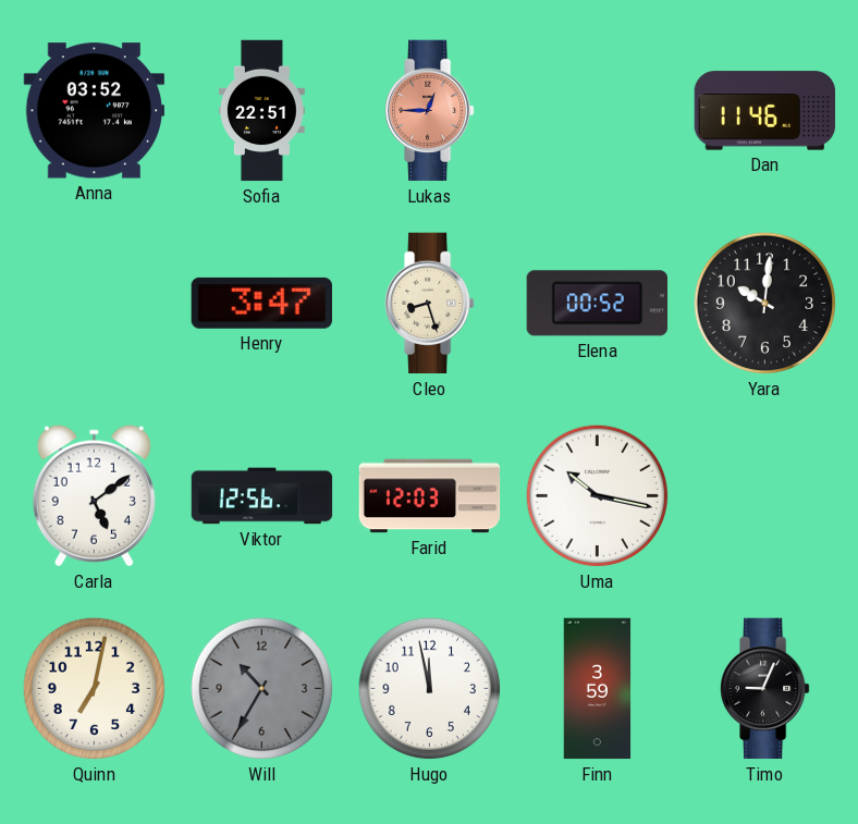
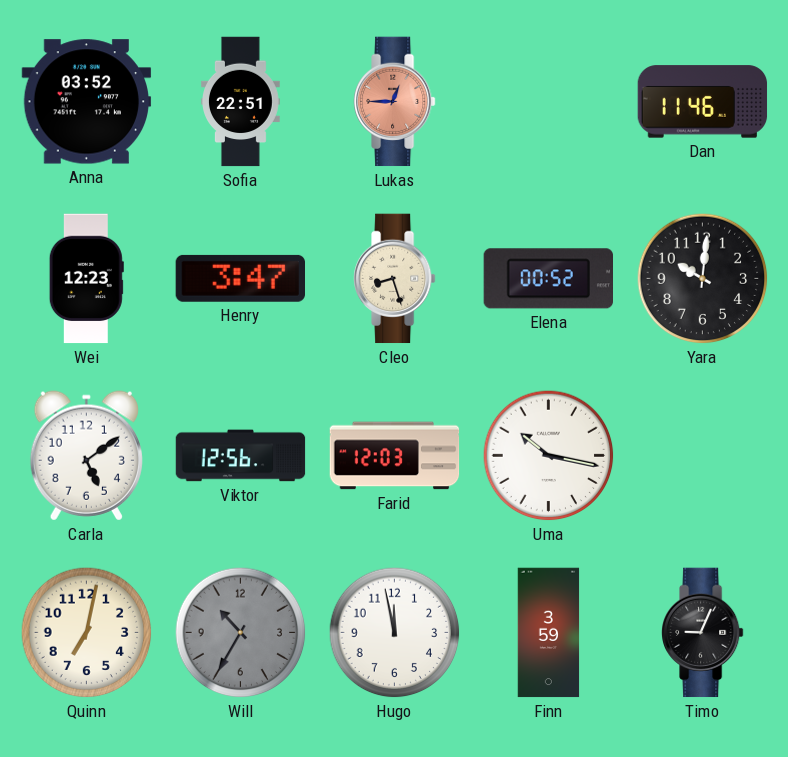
Wei: none -> 12:23
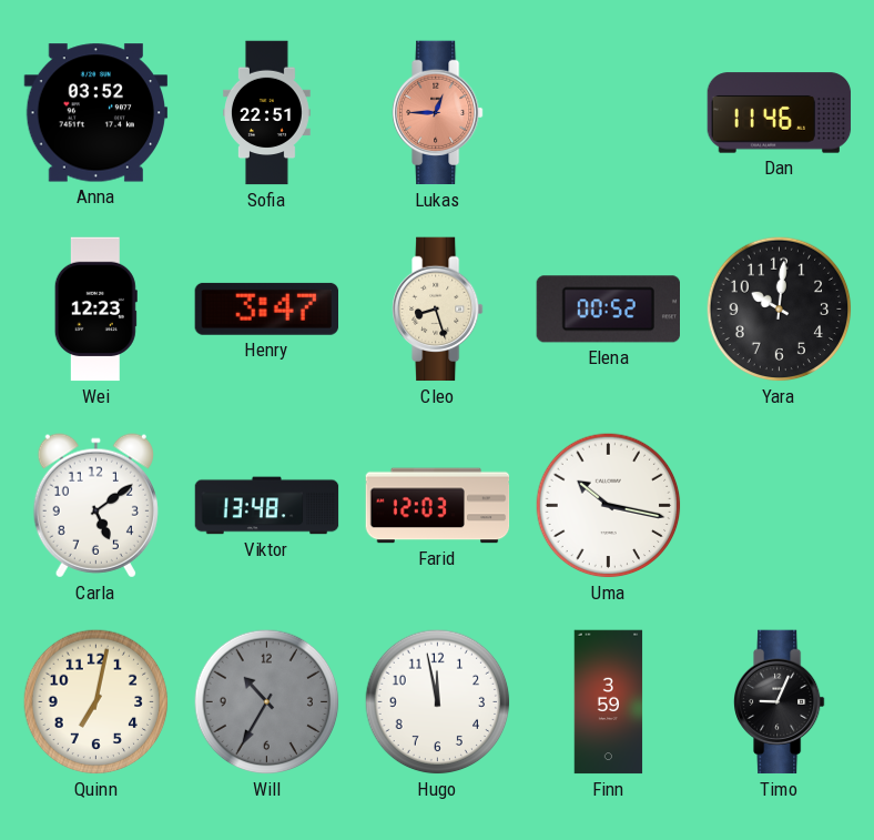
Viktor: 12:56 -> 13:48
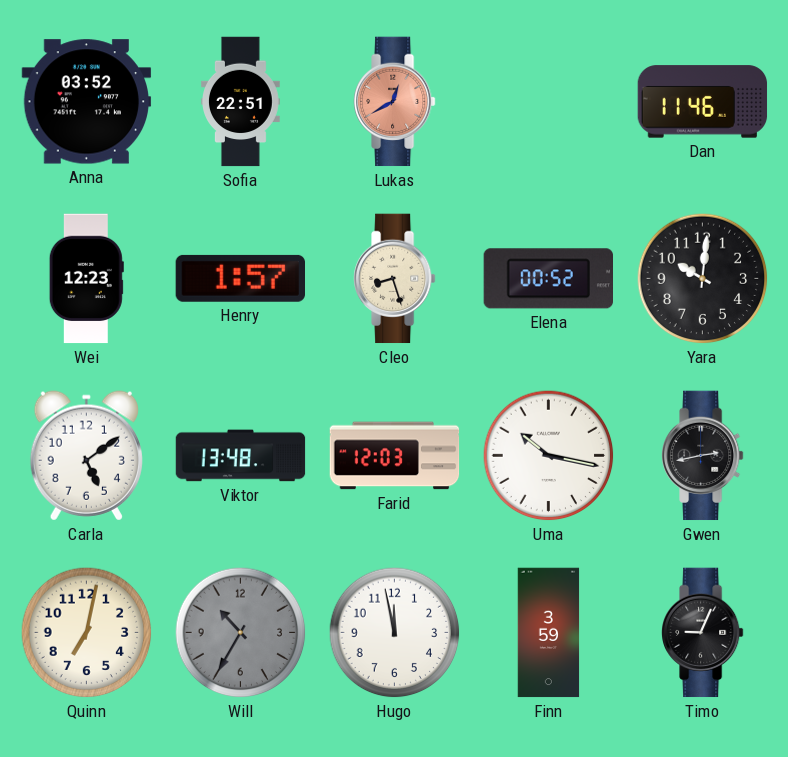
Lukas: 12:45 -> 12:40
Henry: 3:47 -> 1:57
Gwen: none -> 2:43
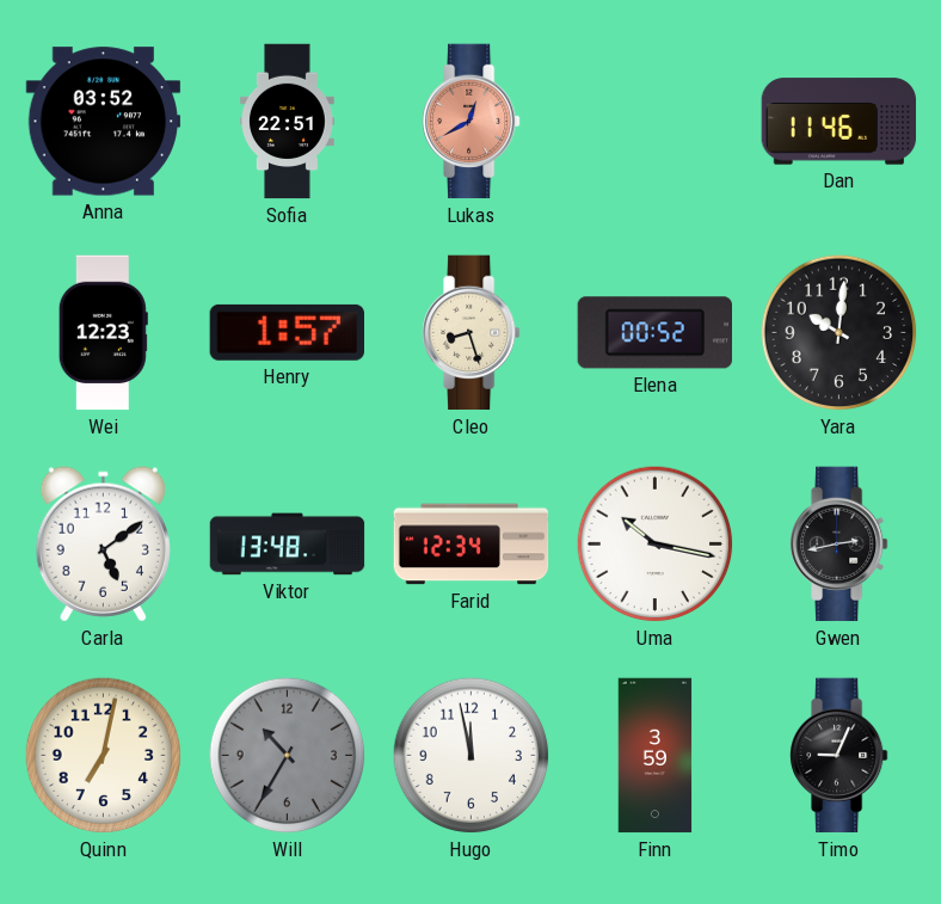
Farid: 12:03 -> 12:34
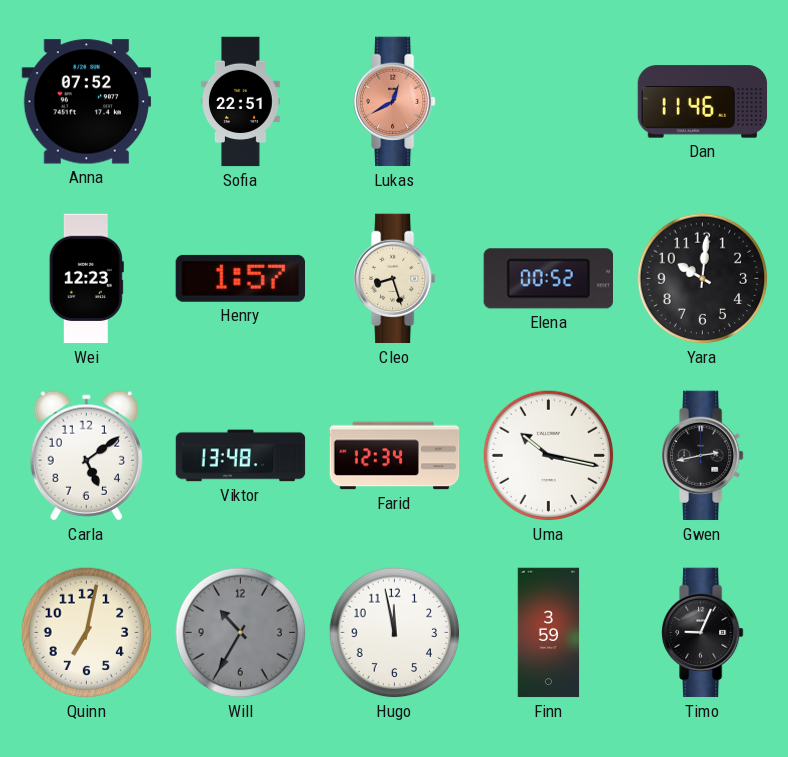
Anna: 03:52 -> 07:52
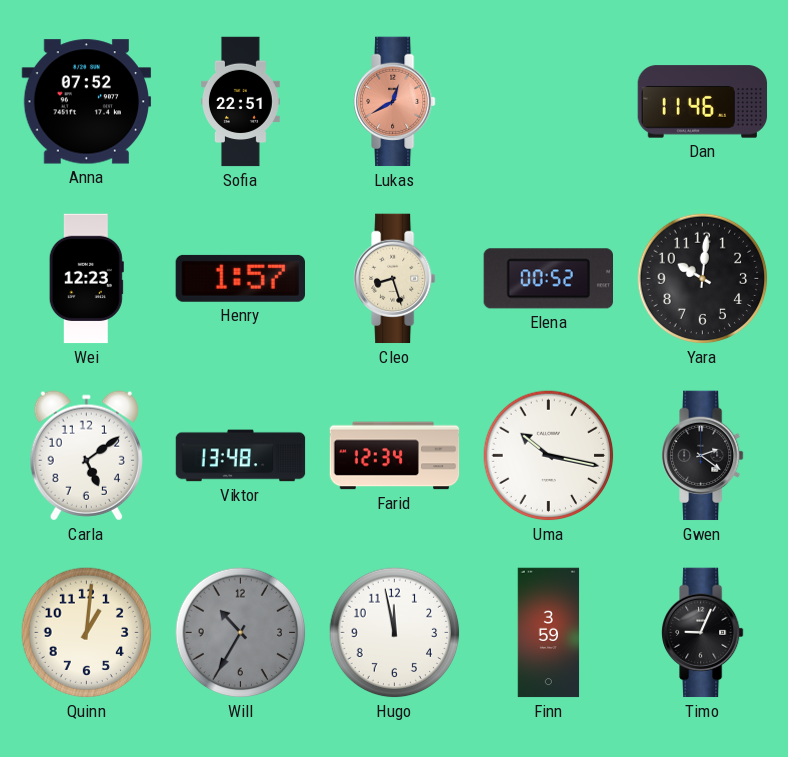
Gwen: 2:43 -> 2:21
Quinn: 7:02 -> 1:01
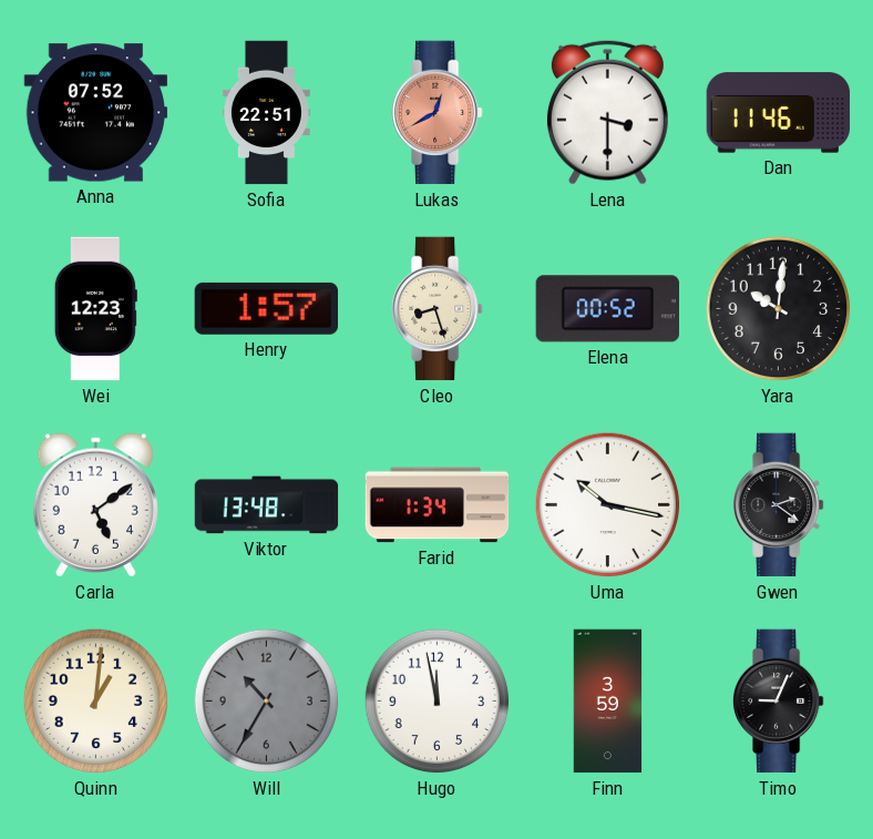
Lena: none -> 3:30
Farid: 12:34 -> 1:34
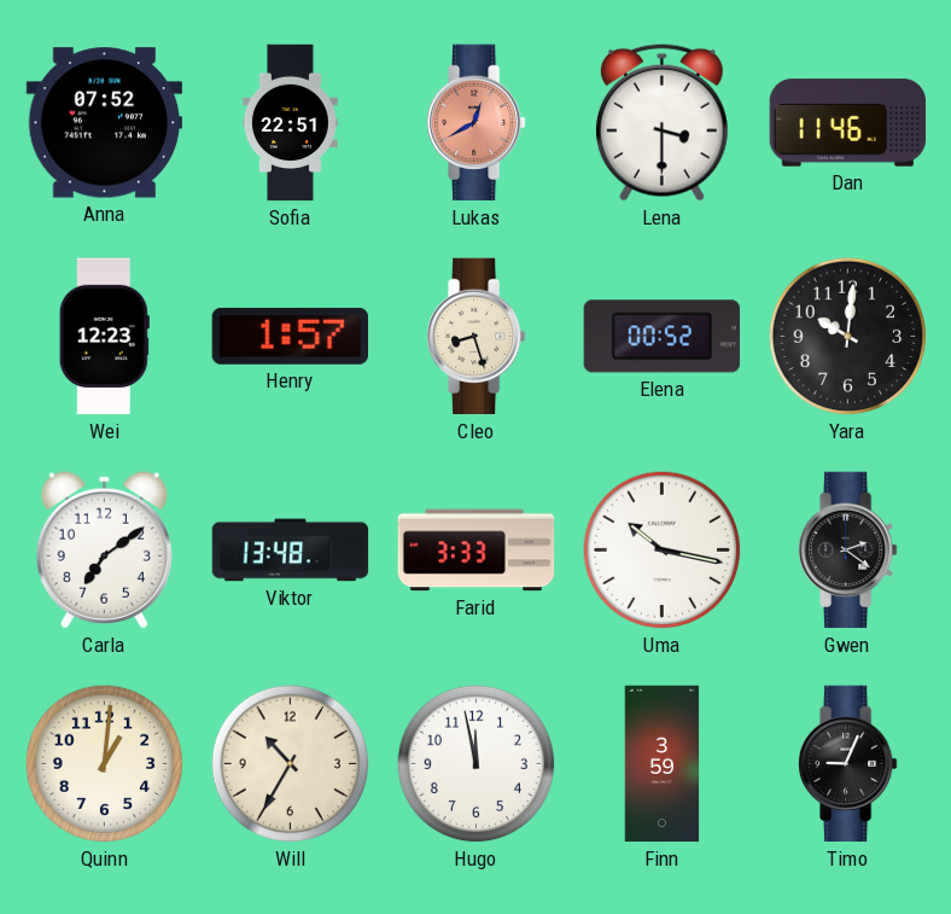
Carla: 5:09 -> 7:09
Farid: 1:34 -> 3:33
Will dial: grey -> cream
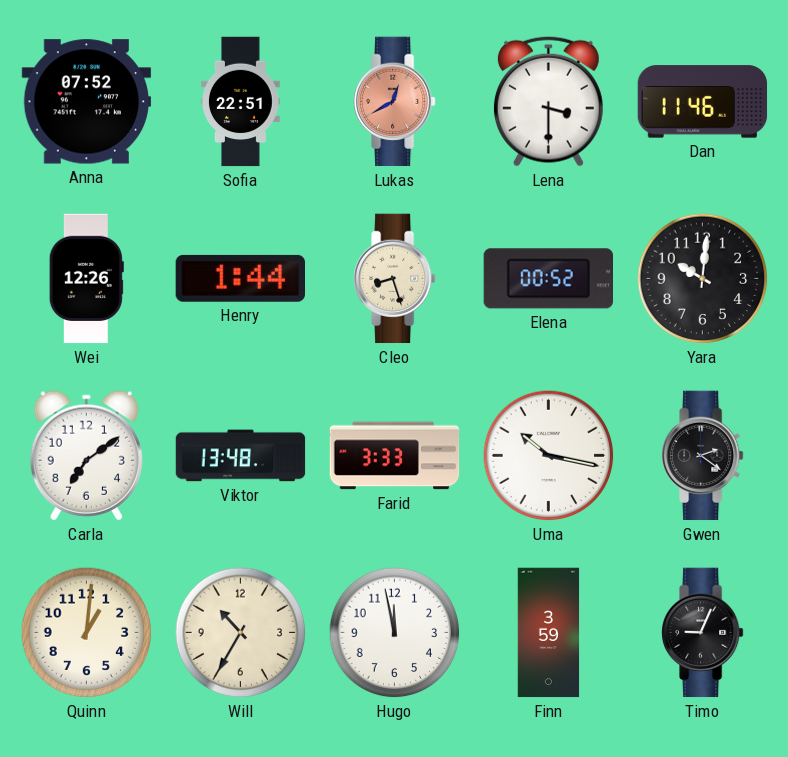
Wei: 12:23 -> 12:26
Henry: 1:57 -> 1:44
